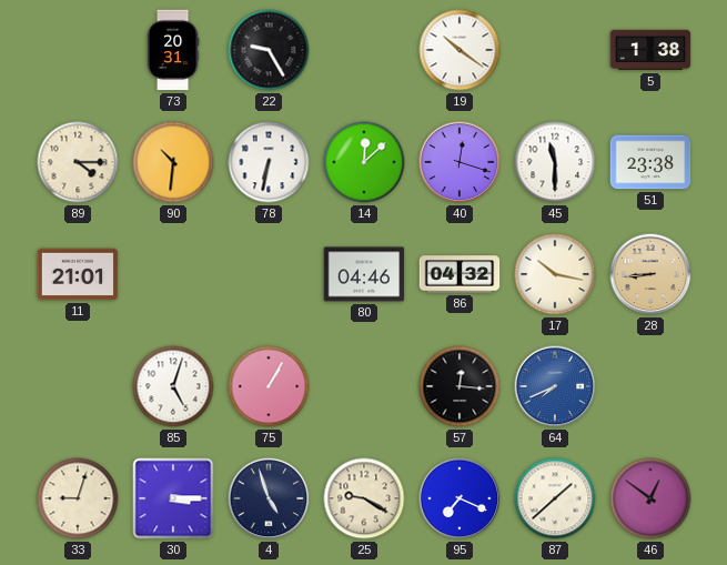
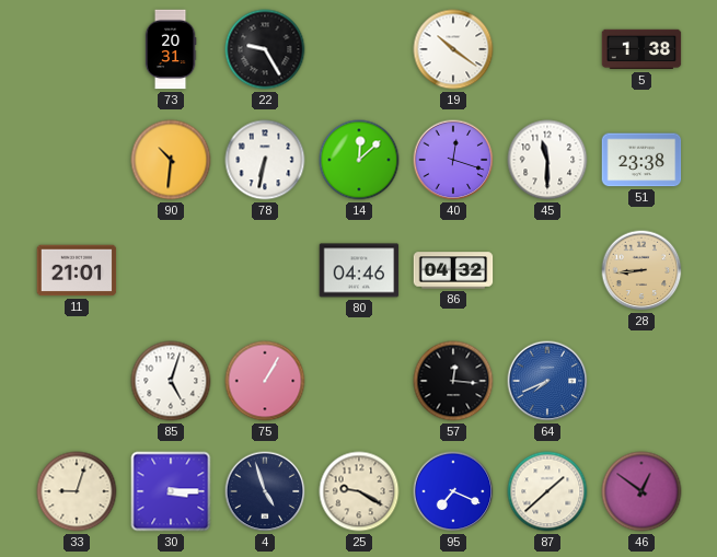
89: 4:15 -> none
17: 10:17 -> none
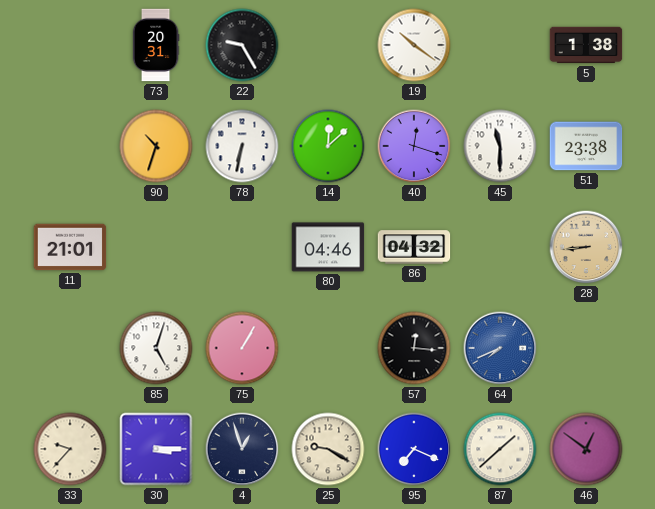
90: 10:31 -> 10:33
33: 9:03 -> 9:37
4: 4:57 -> 12:57
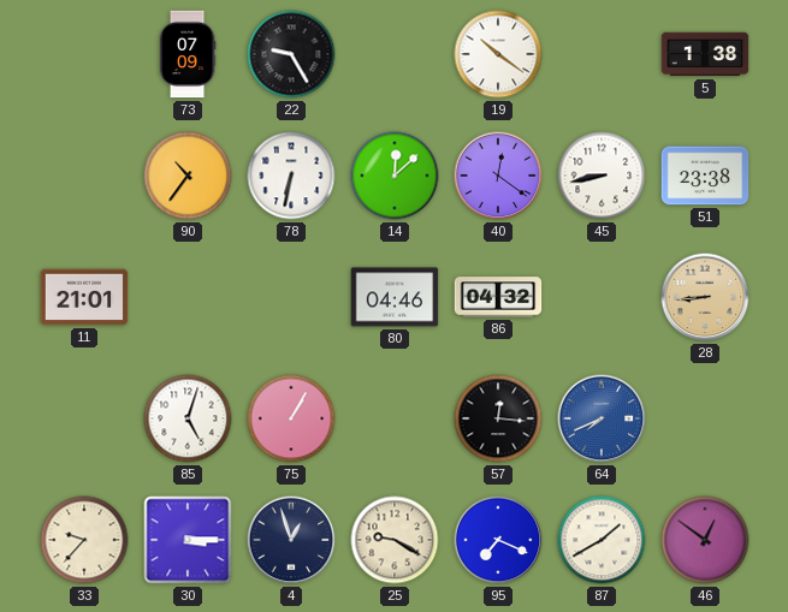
73: 20:31 -> 07:09
90: 10:33 -> 10:36
40: 12:18 -> 12:21
45: 11:30 -> 8:43
87: 1:38 -> 1:40
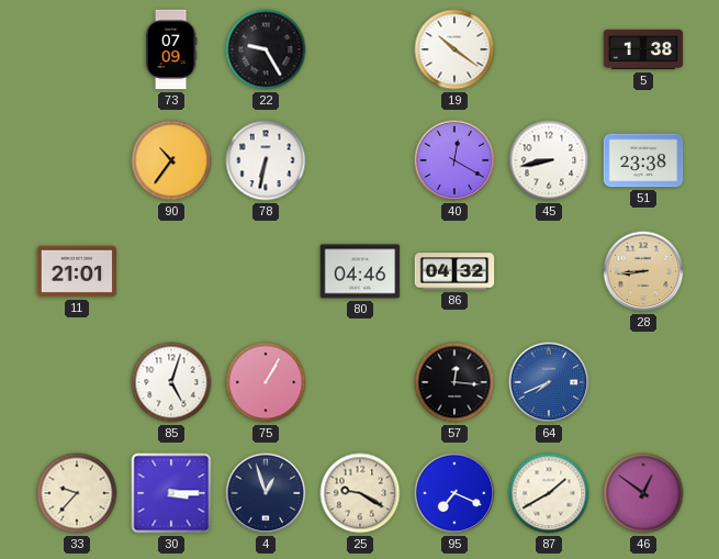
14: 12:08 -> none
40: 12:21 -> 12:20
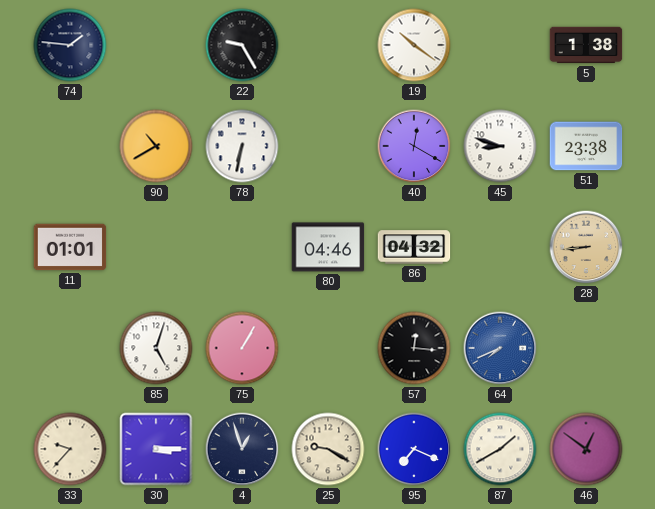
74: none -> 1:46
73: 07:09 -> none
90: 10:36 -> 10:40
45: 8:43 -> 8:48
11: 21:01 -> 01:01
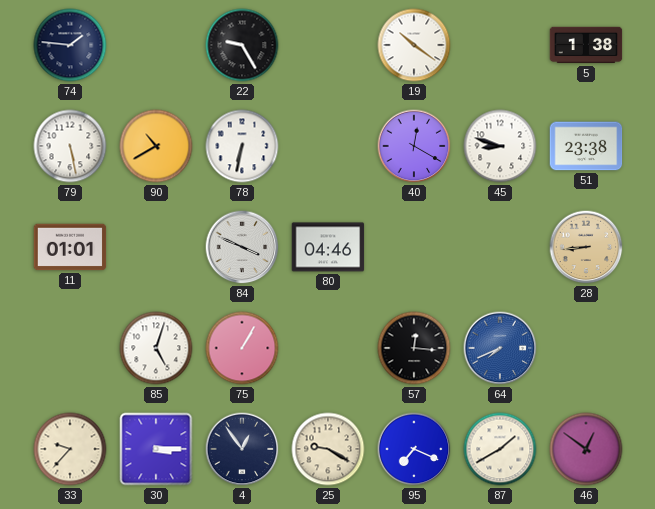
79: none -> 5:28
84: none -> 3:49
86: 04:32 -> none
4: 12:57 -> 12:54
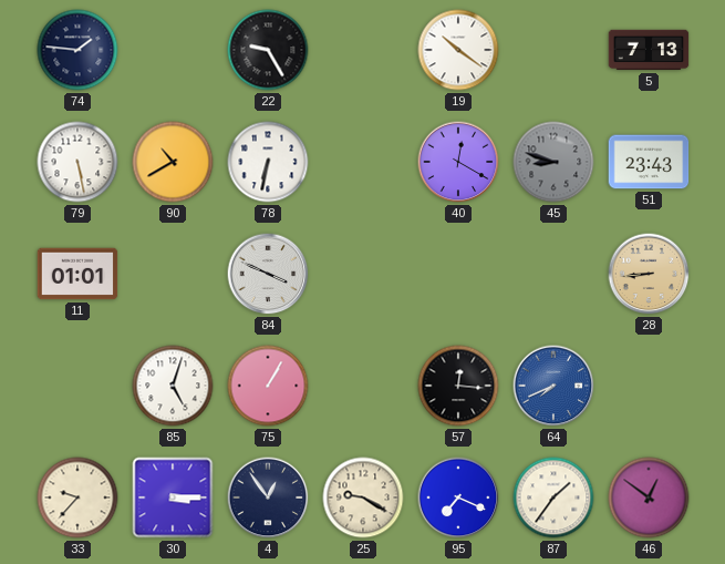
5: 1:38 -> 7:13
45 dial: white -> grey
51: 23:38 -> 23:43
80: 04:46 -> none
87: 1:40 -> 1:36
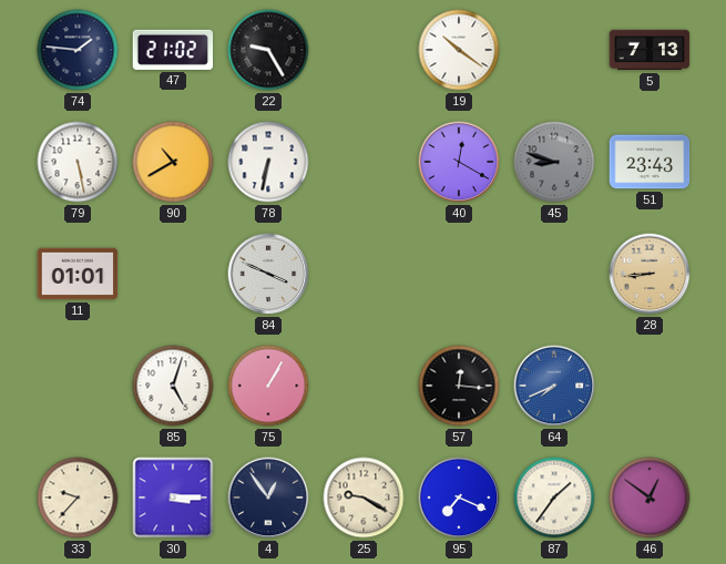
47: none -> 21:02
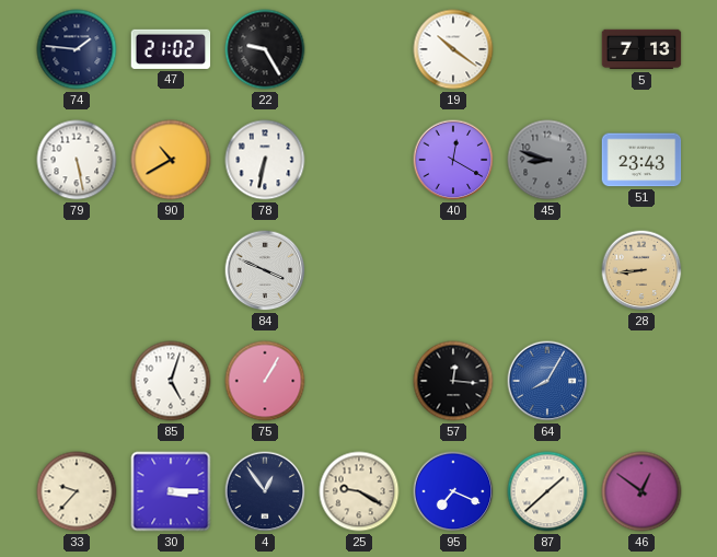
11: 01:01 -> none
64: 7:41 -> 8:05
87: 1:36 -> 1:38
